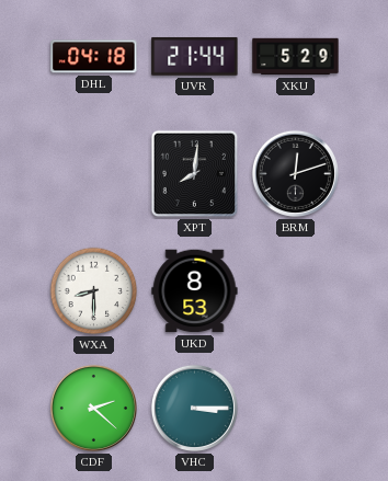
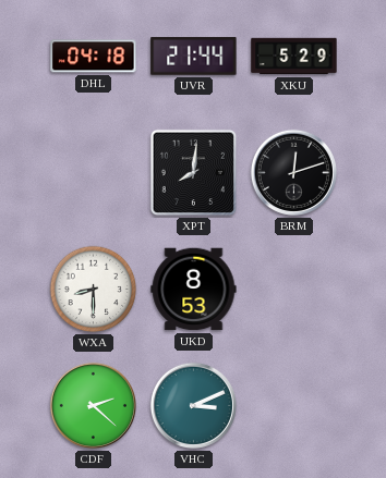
VHC: 3:15 -> 3:11
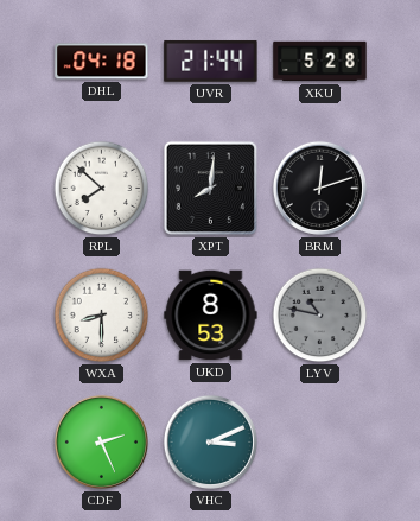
XKU: 5:29 -> 5:28
RPL: none -> 7:52
LYV: none -> 10:47
CDF: 2:22 -> 2:26
